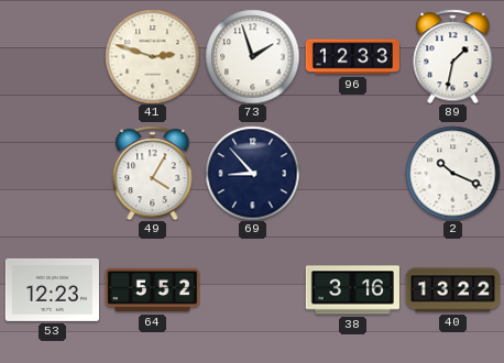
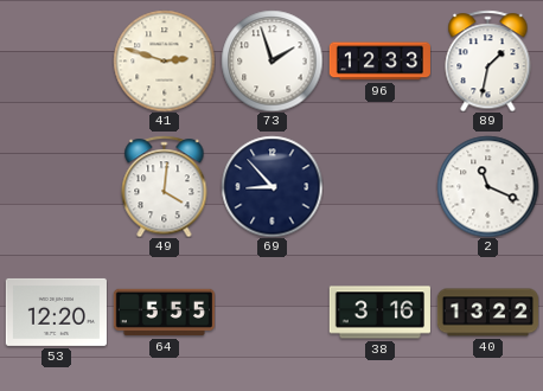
49: 4:05 -> 4:01
2: 10:19 -> 11:19
53: 12:23 -> 12:20
64: 5:52 -> 5:55
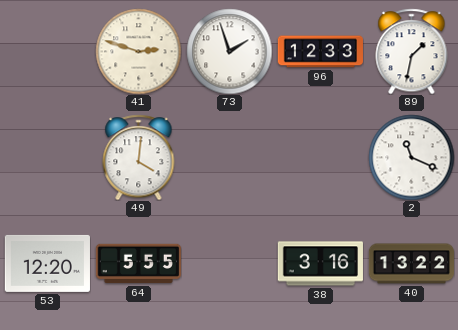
69: 8:53 -> none
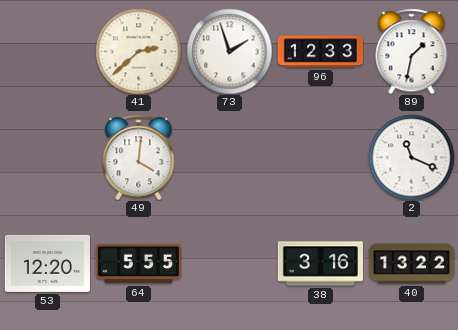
41: 2:48 -> 2:38
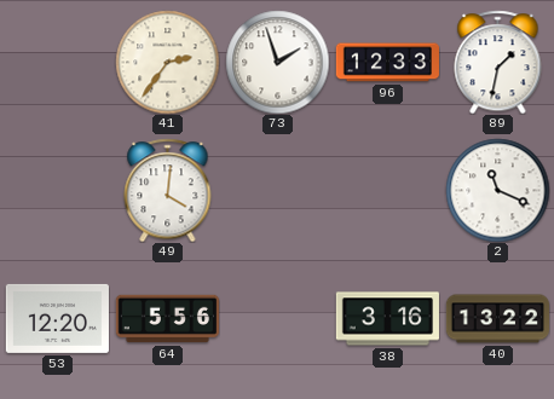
41: 2:38 -> 2:36
64: 5:55 -> 5:56
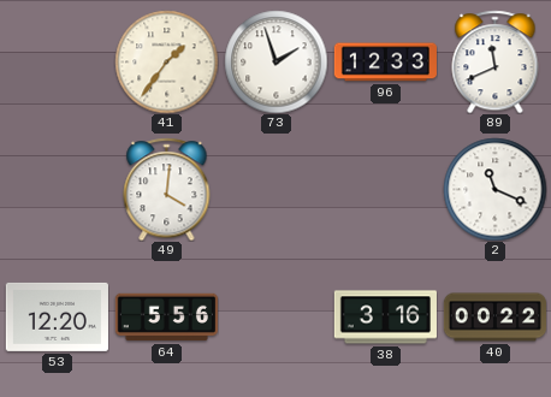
41: 2:36 -> 1:36
89: 1:32 -> 11:41
40: 13:22 -> 00:22
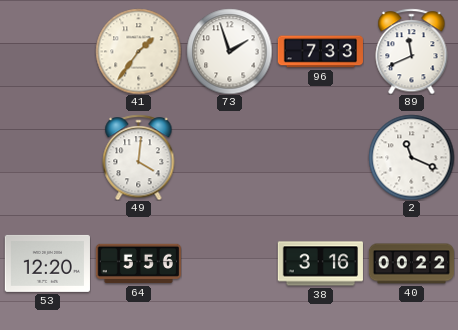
96: 12:33 -> 7:33
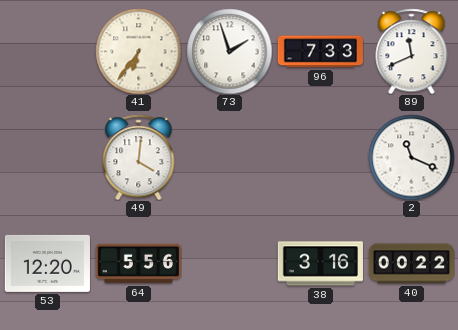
41: 1:36 -> 6:36
